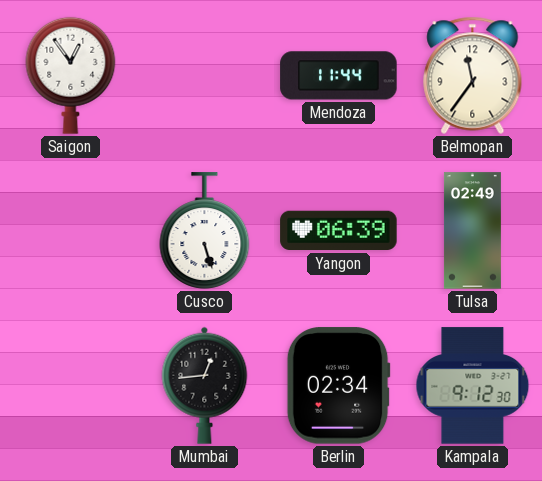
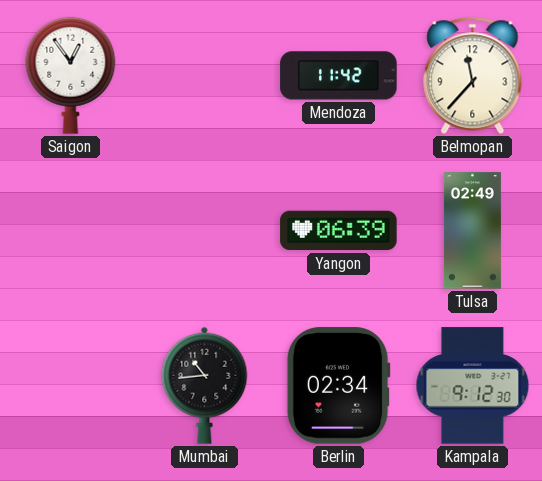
Mendoza: 11:44 -> 11:42
Belmopan: 11:36 -> 11:37
Cusco: 5:27 -> none
Mumbai: 12:44 -> 10:44
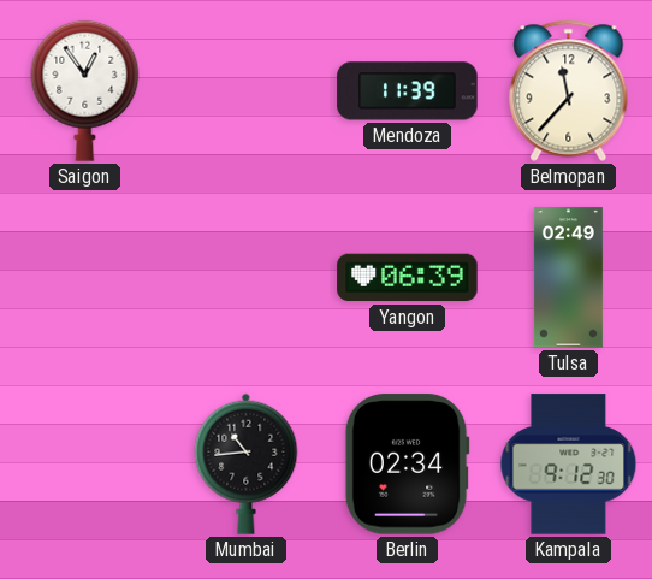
Mendoza: 11:42 -> 11:39
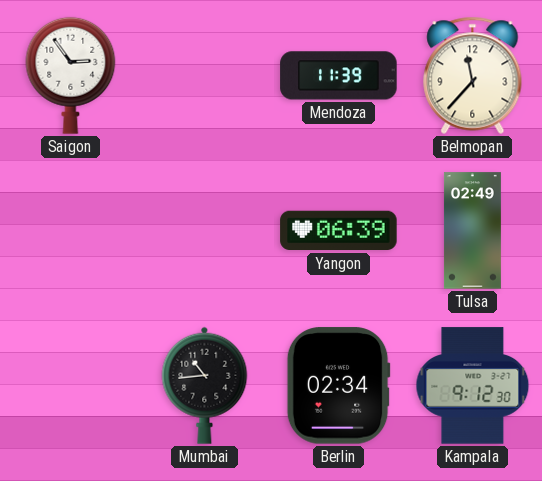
Saigon: 12:54 -> 2:54
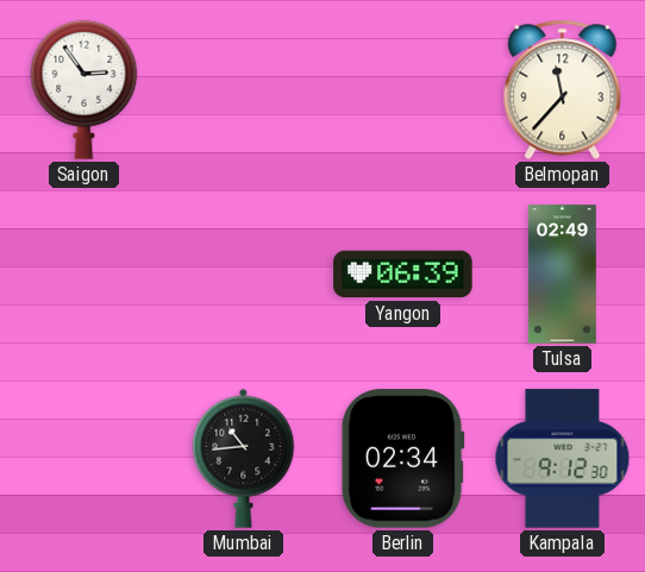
Mendoza: 11:39 -> none
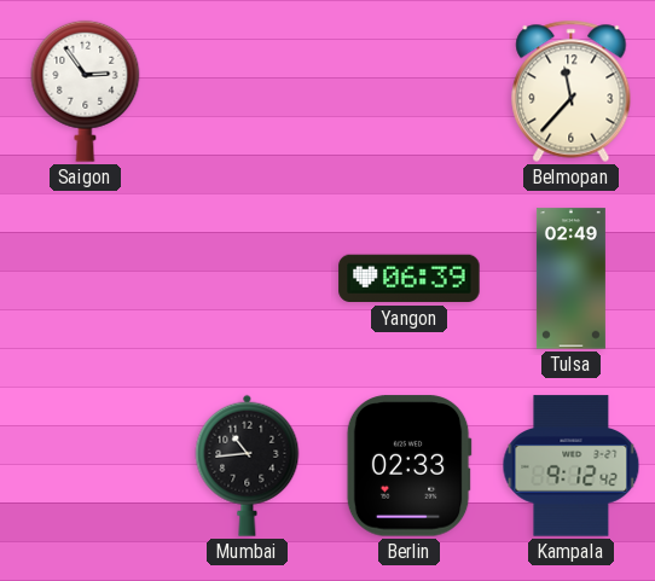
Berlin: 02:34 -> 02:33
Kampala: 9:12:30 -> 9:12:42
